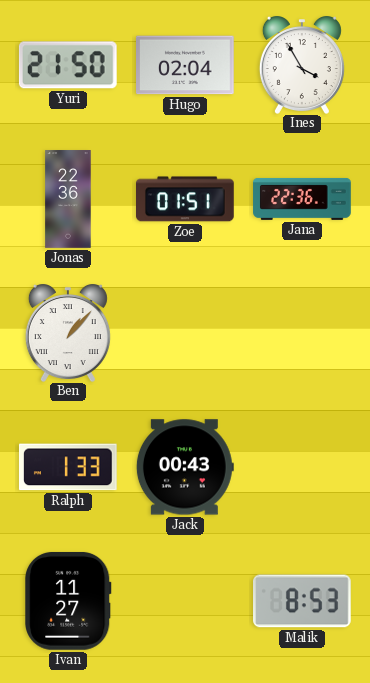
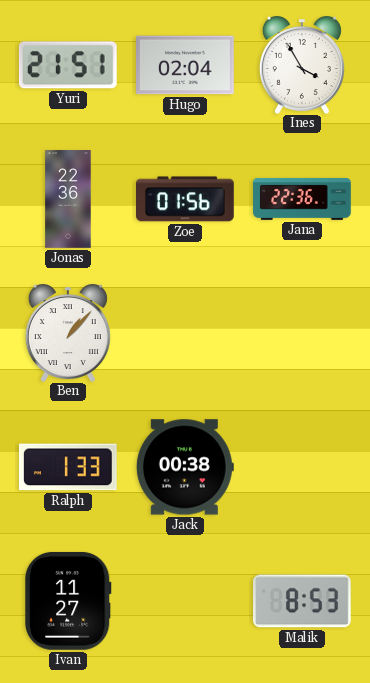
Yuri: 21:50 -> 21:51
Zoe: 01:51 -> 01:56
Jack: 00:43 -> 00:38
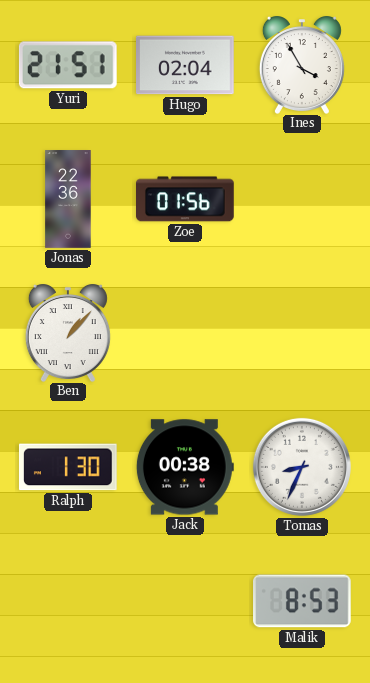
Jana: 22:36 -> none
Ralph: 1:33 -> 1:30
Tomas: none -> 8:34
Ivan: 11:27 -> none
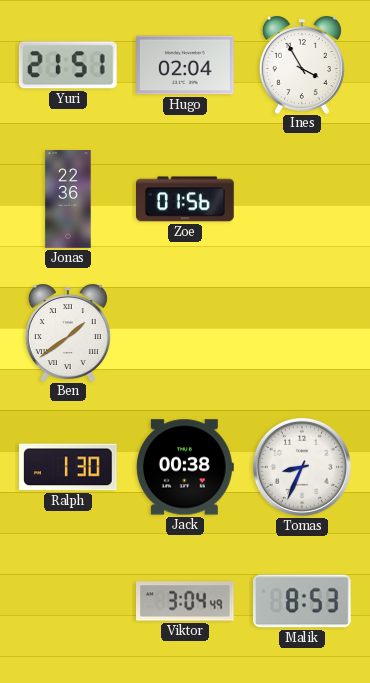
Ben: 1:07 -> 1:39
Viktor: none -> 3:04
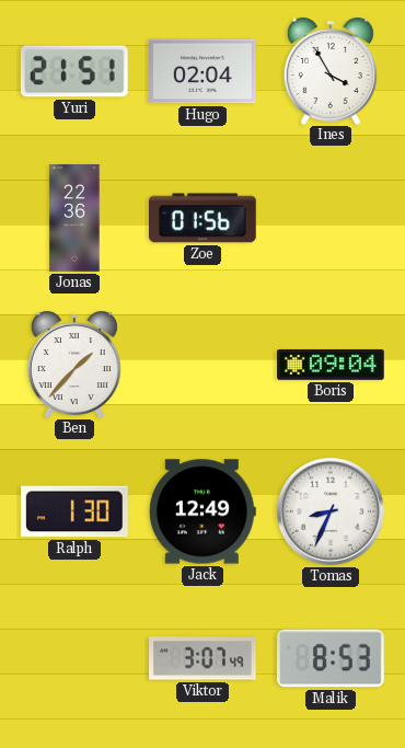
Ben: 1:39 -> 1:37
Boris: none -> 09:04
Jack: 00:38 -> 12:49
Viktor: 3:04 -> 3:07
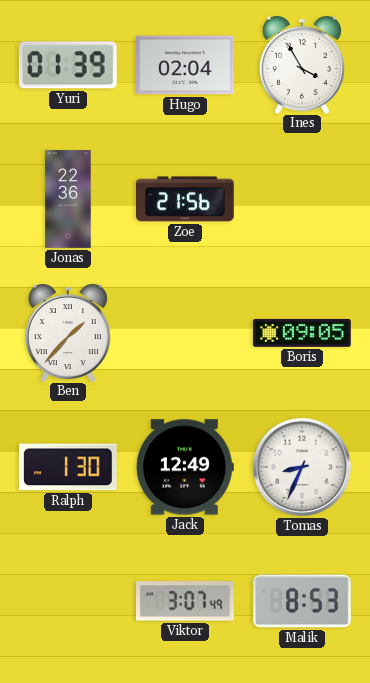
Yuri: 21:51 -> 01:39
Zoe: 01:56 -> 21:56
Boris: 09:04 -> 09:05
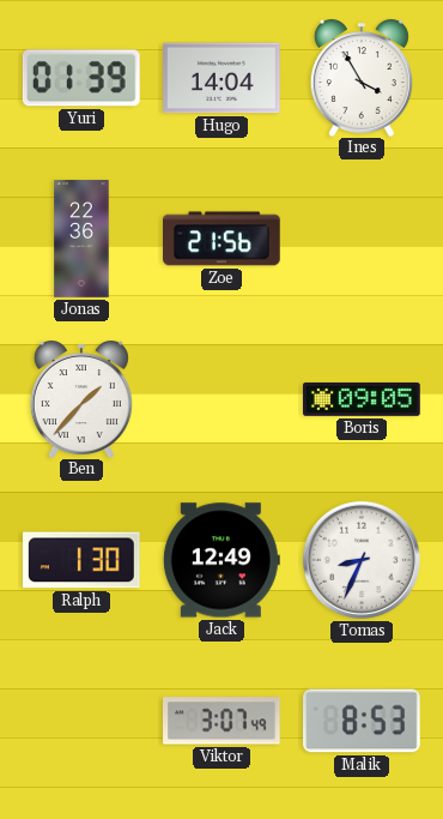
Hugo: 02:04 -> 14:04
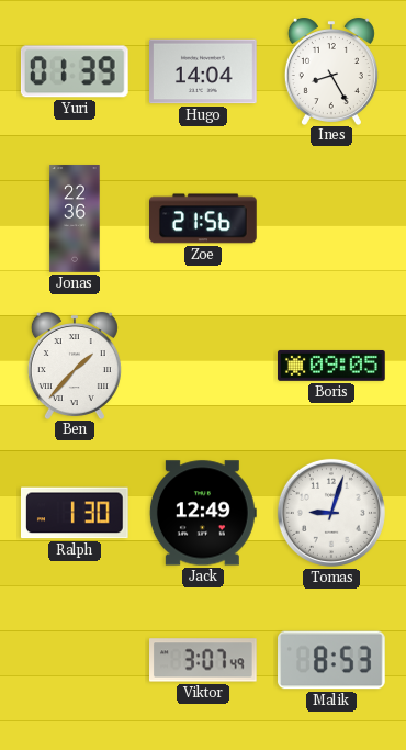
Ines: 3:55 -> 8:25
Tomas: 8:34 -> 9:03
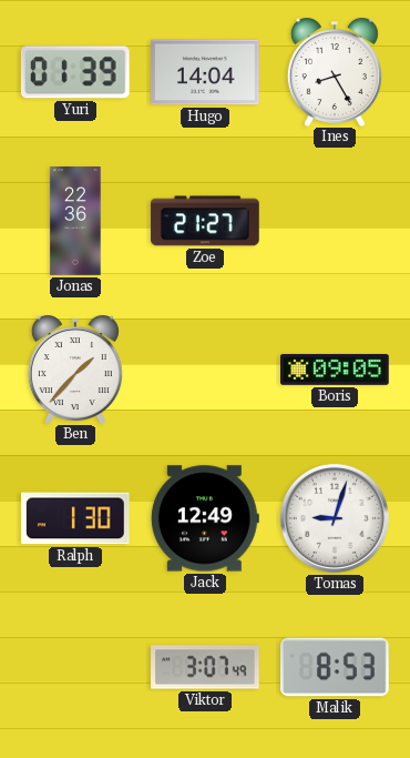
Zoe: 21:56 -> 21:27
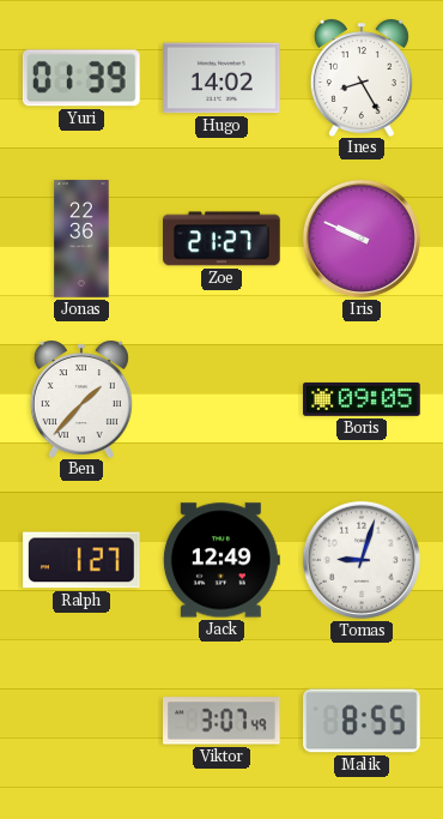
Hugo: 14:04 -> 14:02
Iris: none -> 9:49
Ralph: 1:30 -> 1:27
Malik: 8:53 -> 8:55
